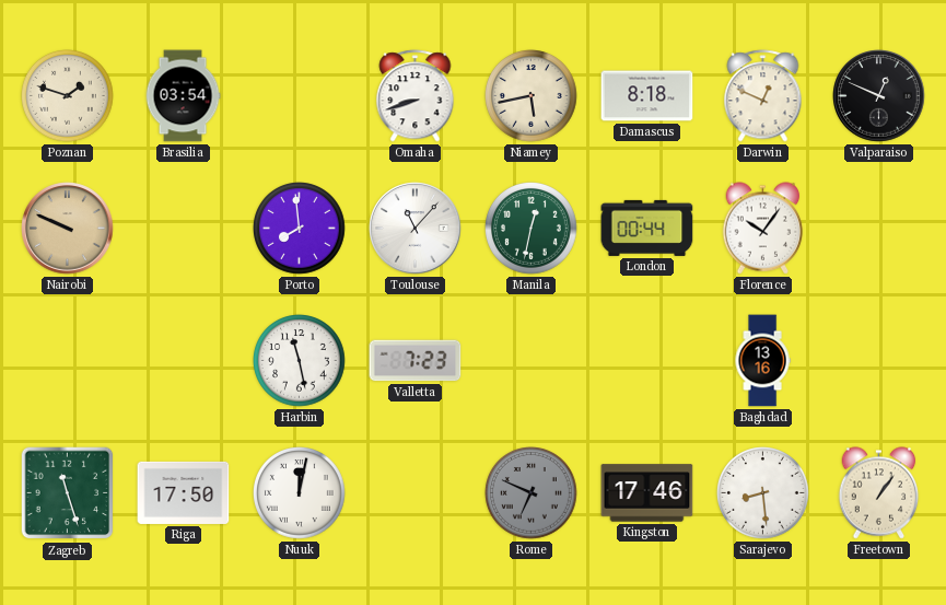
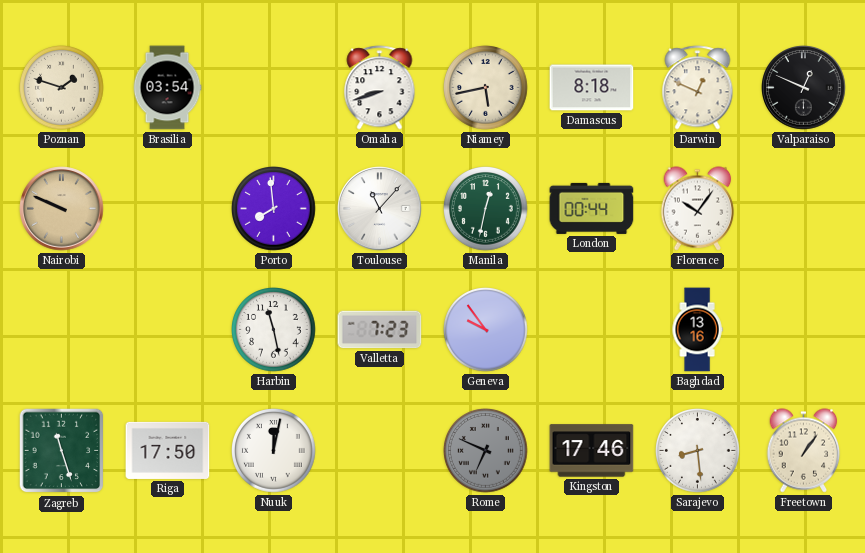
Geneva: none -> 9:54
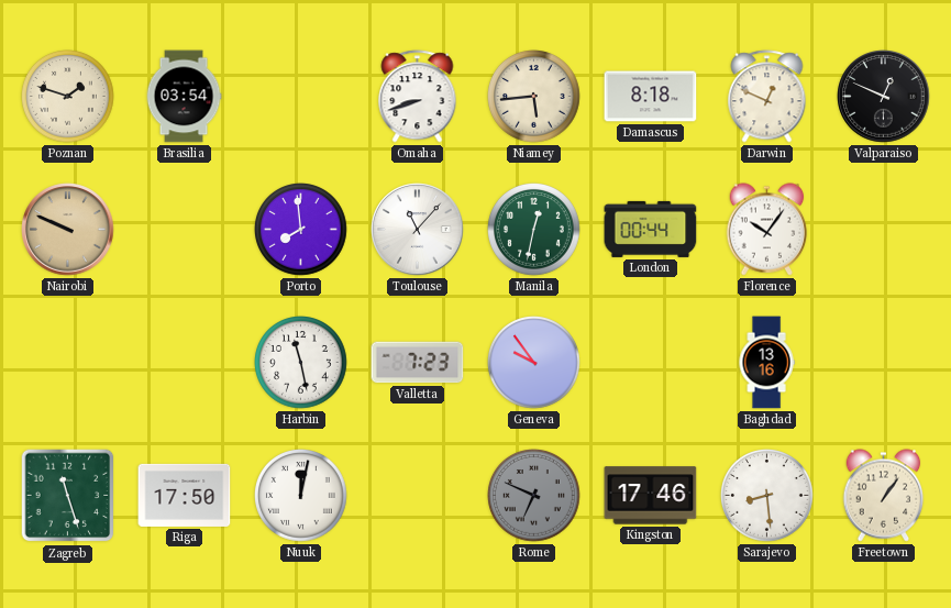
Niamey: 5:43 -> 5:44
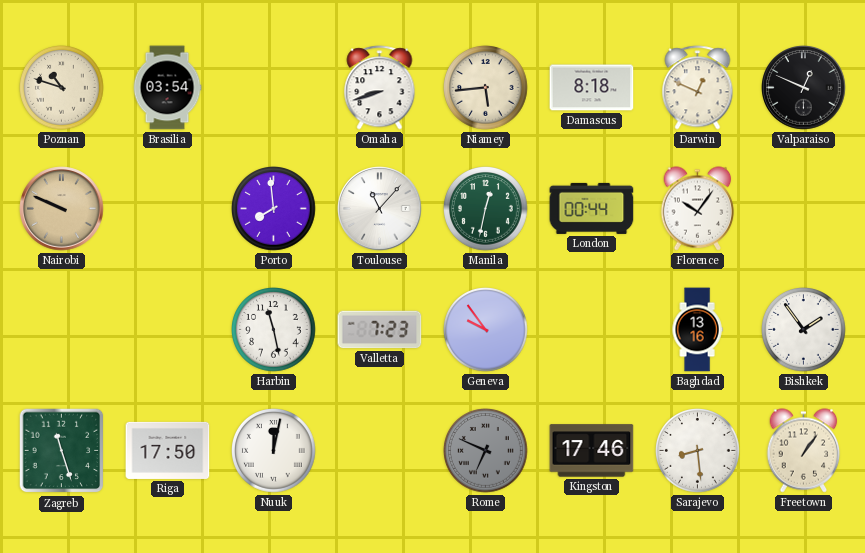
Poznan: 1:48 -> 10:48
Bishkek: none -> 1:54
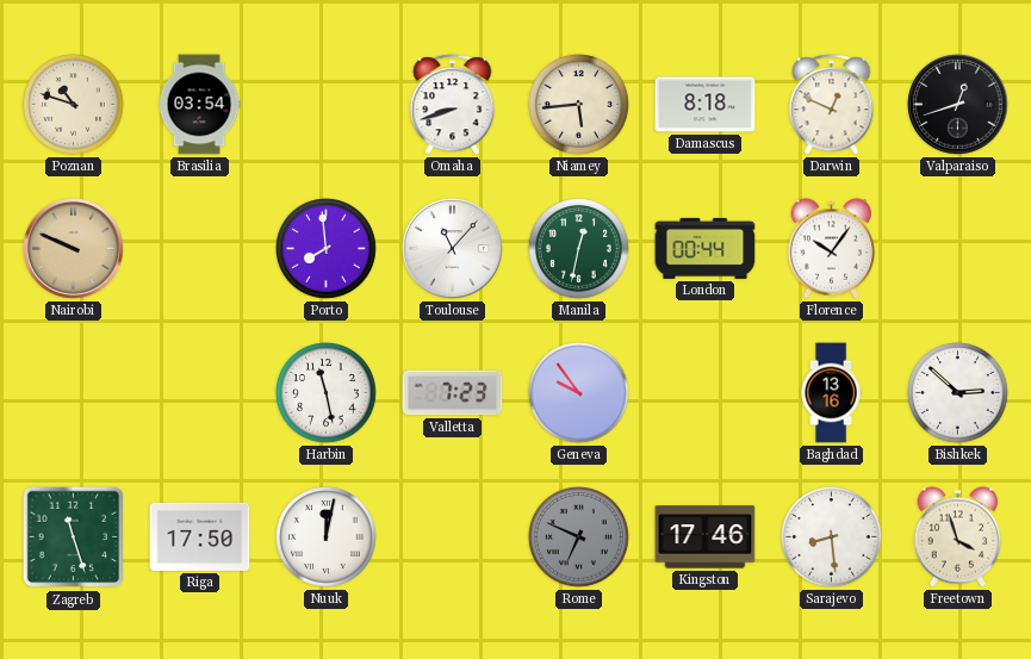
Valparaiso: 12:49 -> 12:42
Bishkek: 1:54 -> 2:52
Freetown: 1:06 -> 3:57
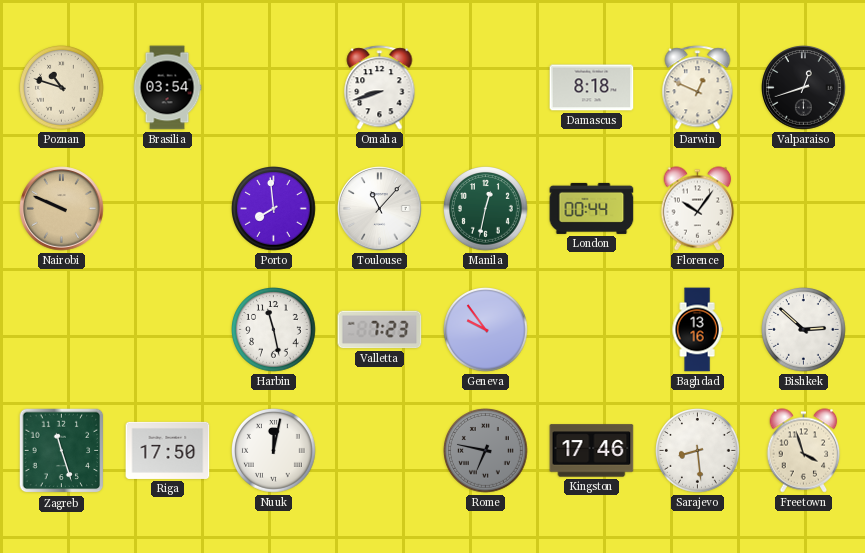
Niamey: 5:44 -> none
Rome: 6:49 -> 6:47
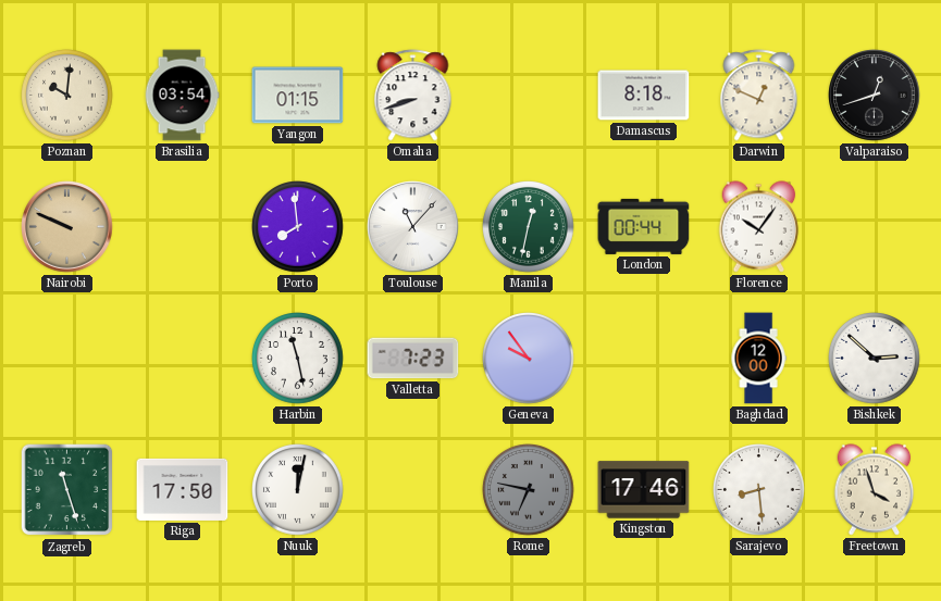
Poznan: 10:48 -> 10:01
Yangon: none -> 01:15
Baghdad: 13:16 -> 12:00
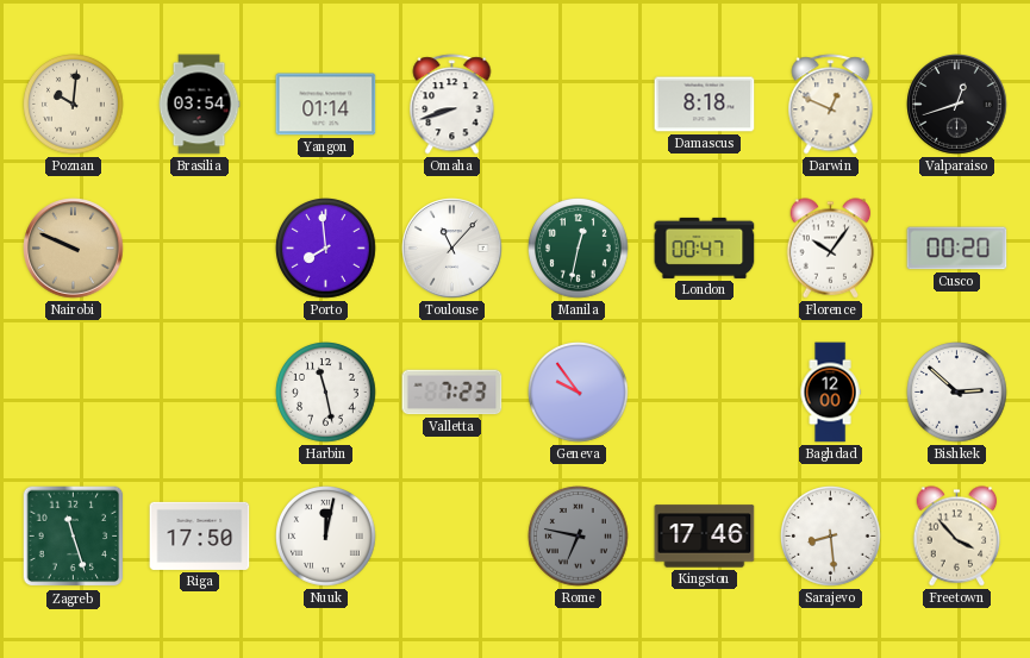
Yangon: 01:15 -> 01:14
London: 00:44 -> 00:47
Cusco: none -> 00:20
Freetown: 3:57 -> 3:53
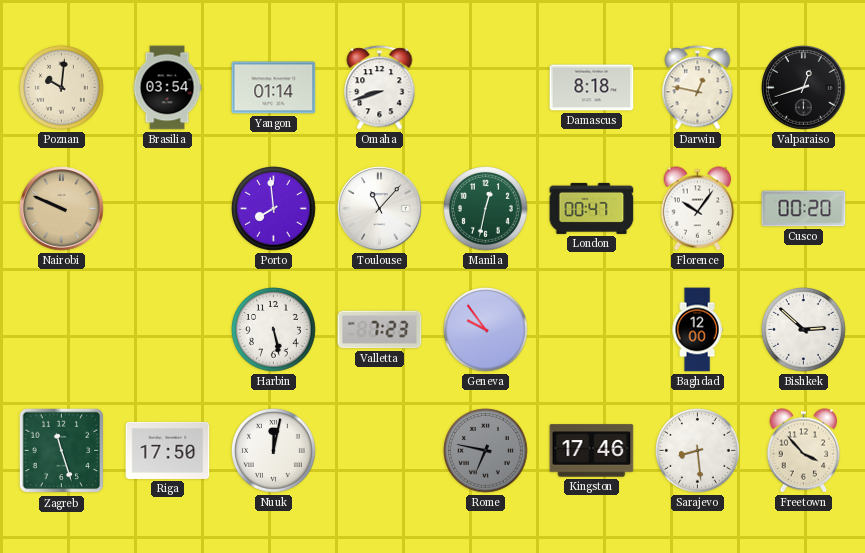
Darwin: 12:49 -> 12:47
Harbin: 11:28 -> 5:28
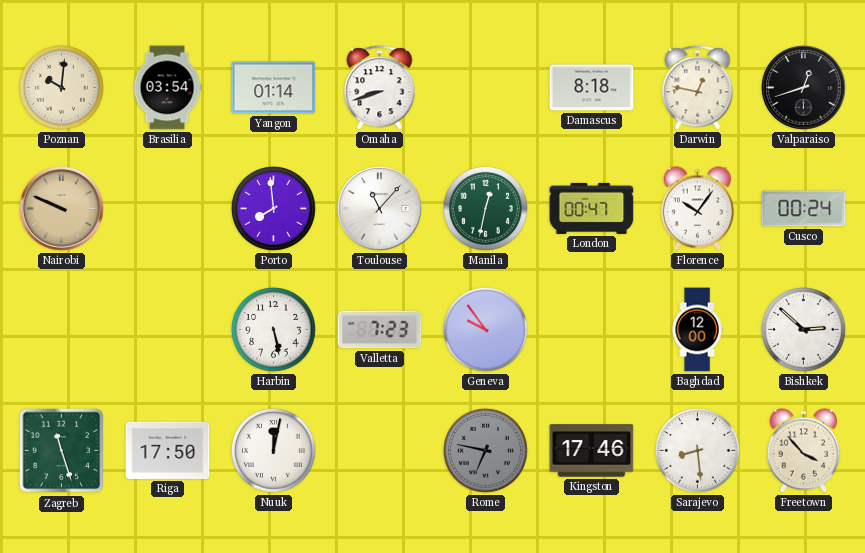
Cusco: 00:20 -> 00:24
